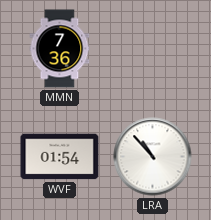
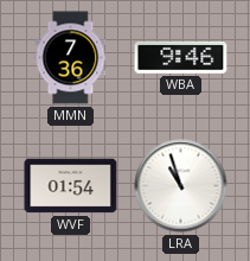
WBA: none -> 9:46
LRA: 10:53 -> 10:57
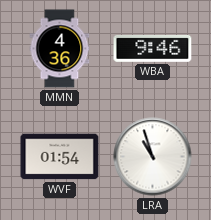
MMN: 7:36 -> 4:36
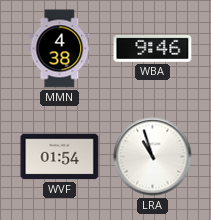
MMN: 4:36 -> 4:38
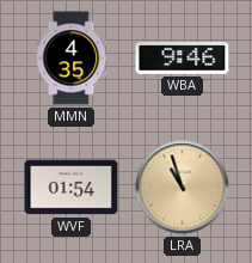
MMN: 4:38 -> 4:35
LRA dial: white -> champagne
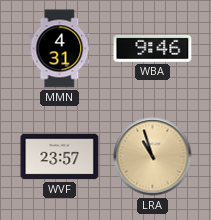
MMN: 4:35 -> 4:31
WVF: 01:54 -> 23:57
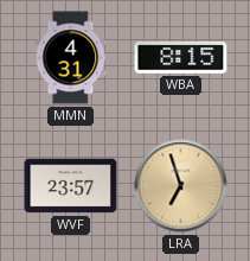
WBA: 9:46 -> 8:15
LRA: 10:57 -> 6:57
